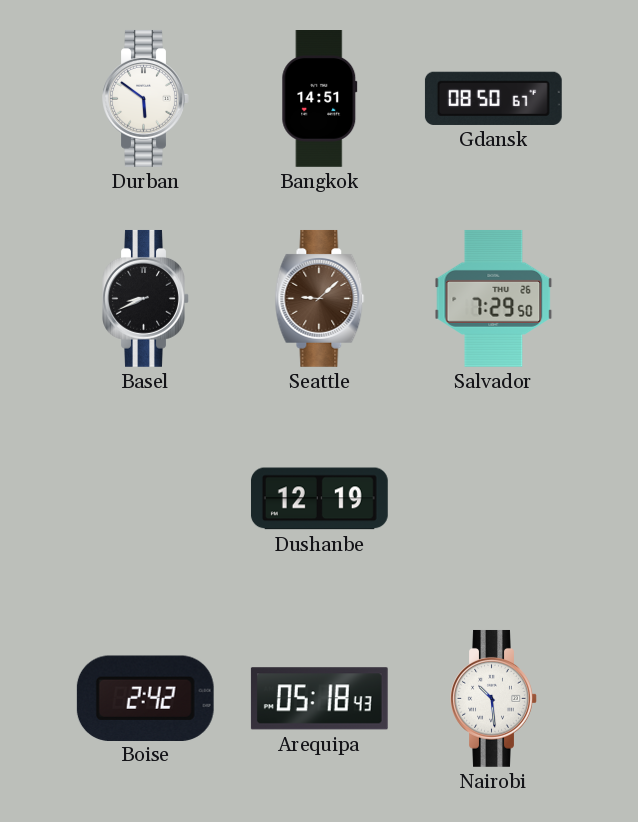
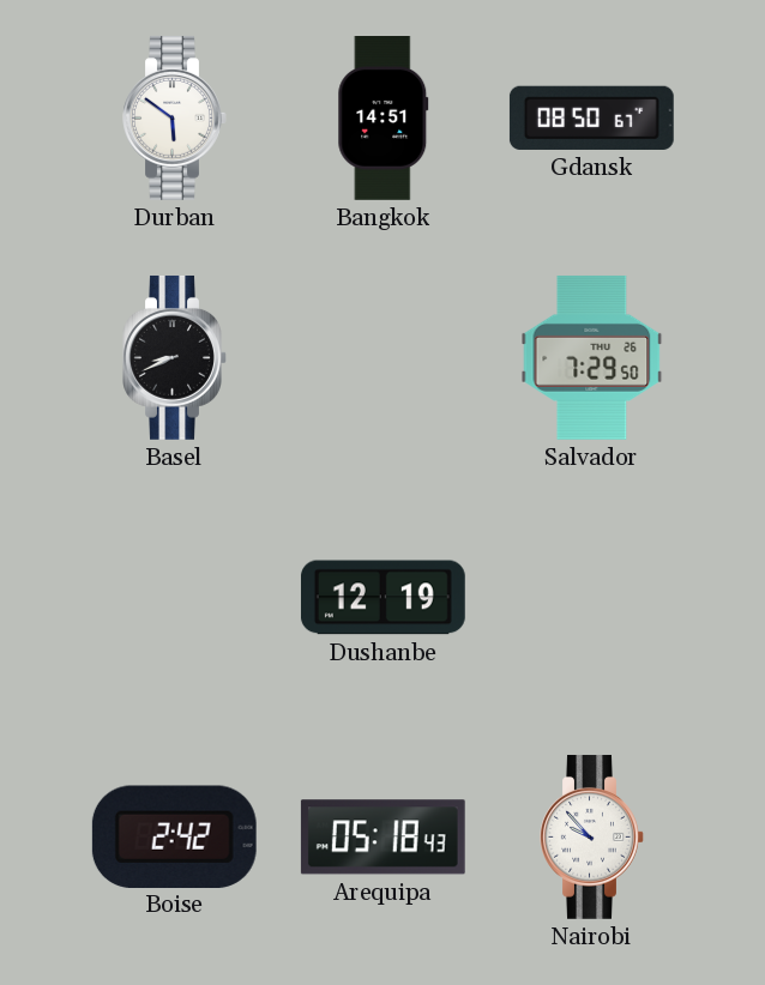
Seattle: 9:08 -> none
Nairobi: 10:29 -> 9:53
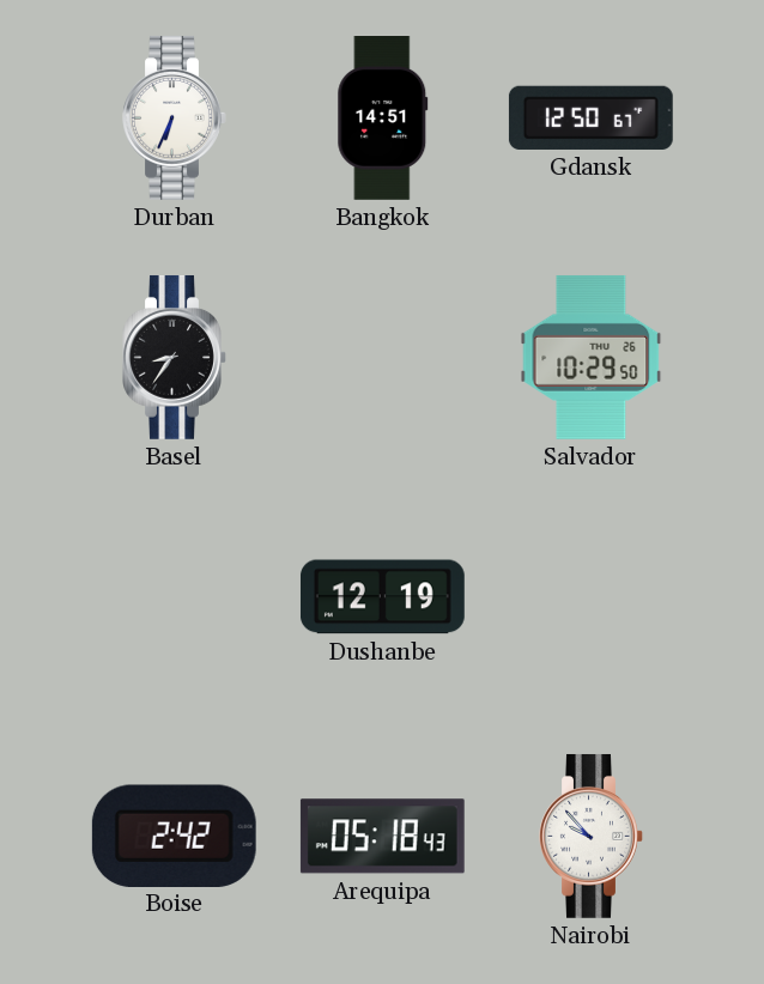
Durban: 5:51 -> 6:34
Gdansk: 08:50 -> 12:50
Basel: 8:41 -> 8:36
Salvador: 7:29 -> 10:29
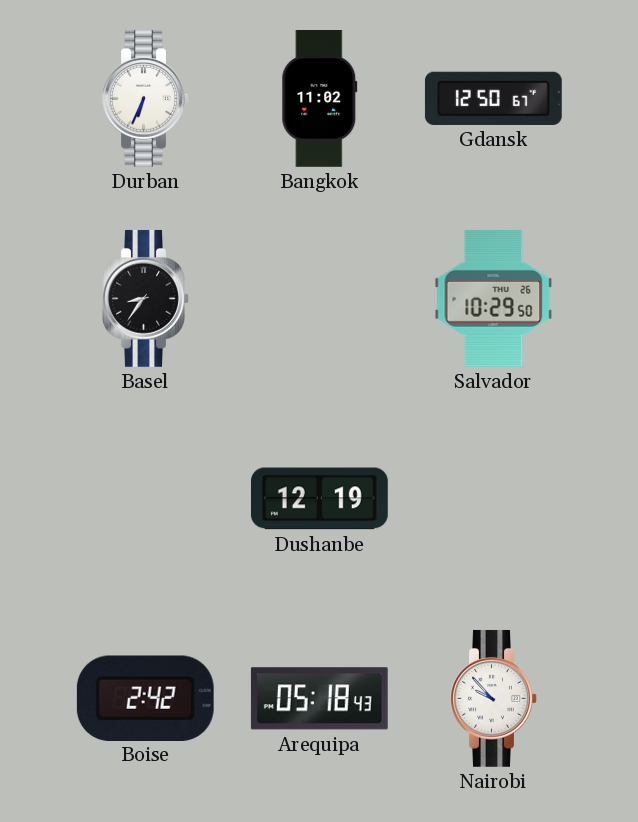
Bangkok: 14:51 -> 11:02
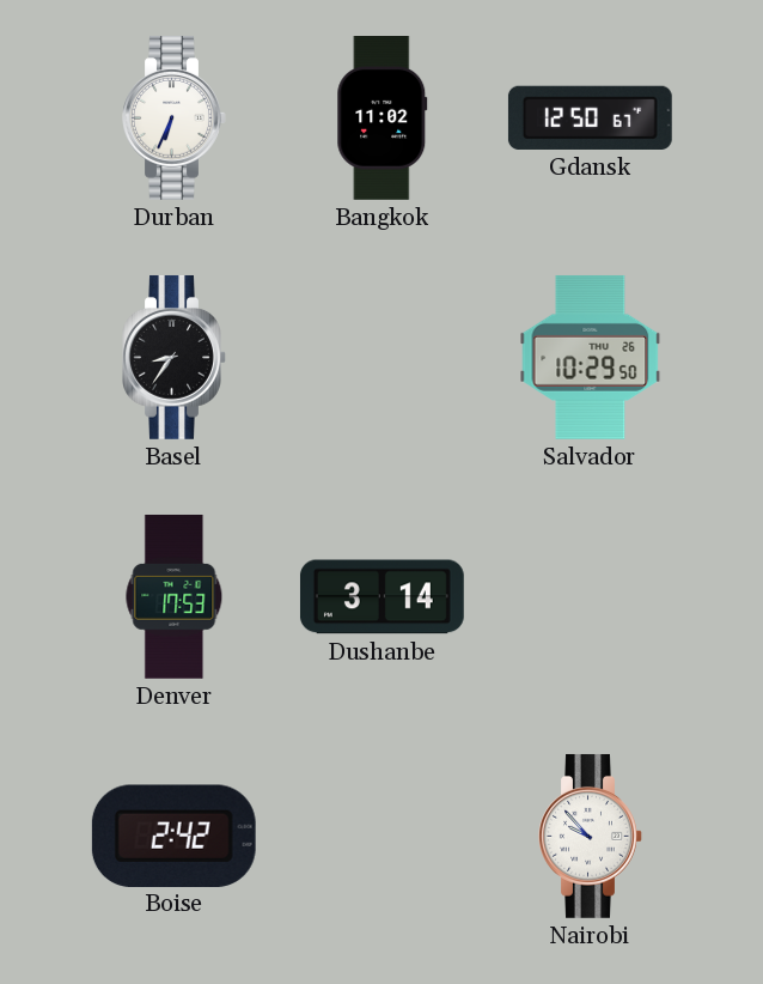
Denver: none -> 17:53
Dushanbe: 12:19 -> 3:14
Arequipa: 05:18 -> none
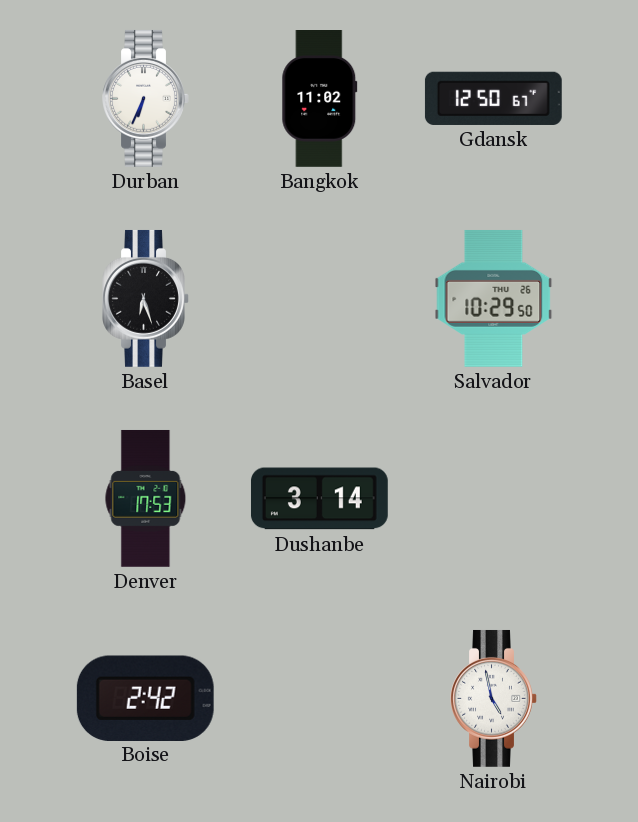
Basel: 8:36 -> 6:27
Nairobi: 9:53 -> 4:58
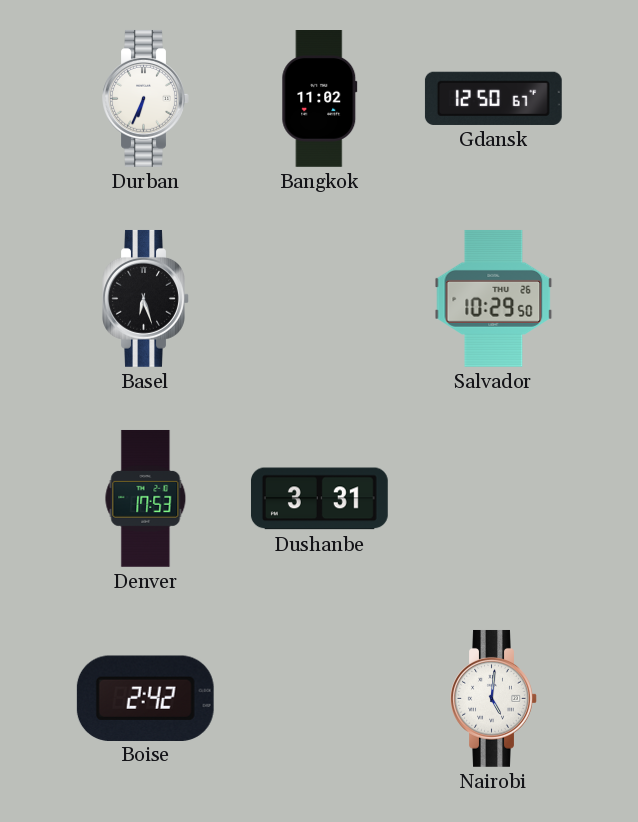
Dushanbe: 3:14 -> 3:31
Nairobi: 4:58 -> 5:01
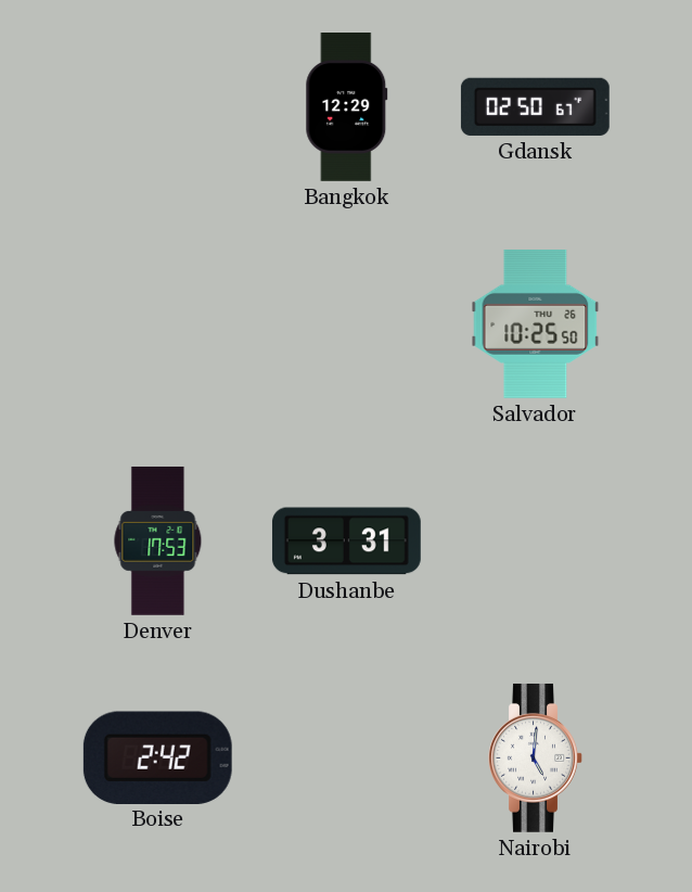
Durban: 6:34 -> none
Bangkok: 11:02 -> 12:29
Gdansk: 12:50 -> 02:50
Basel: 6:27 -> none
Salvador: 10:29 -> 10:25
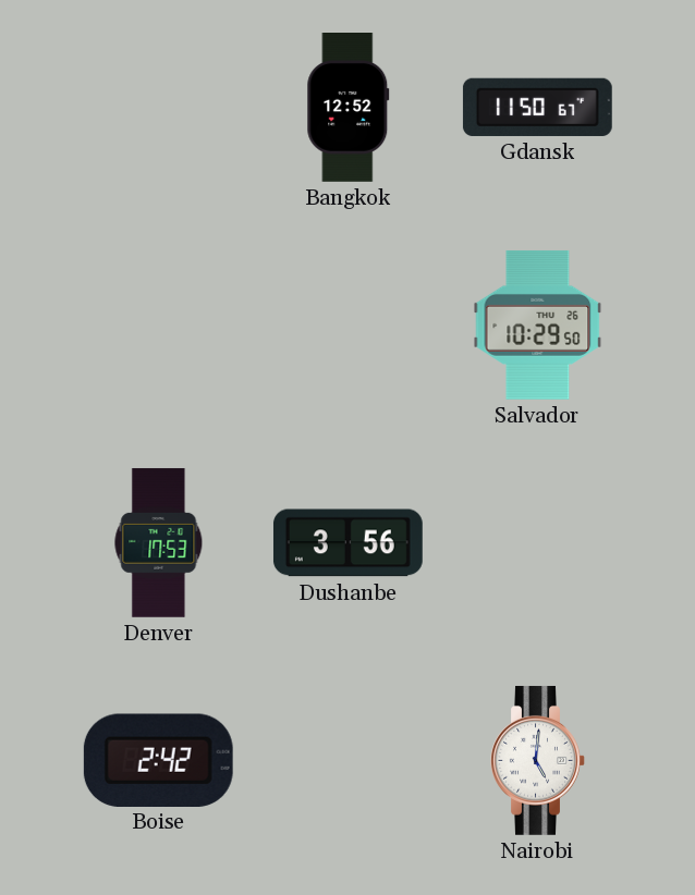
Bangkok: 12:29 -> 12:52
Gdansk: 02:50 -> 11:50
Salvador: 10:25 -> 10:29
Dushanbe: 3:31 -> 3:56
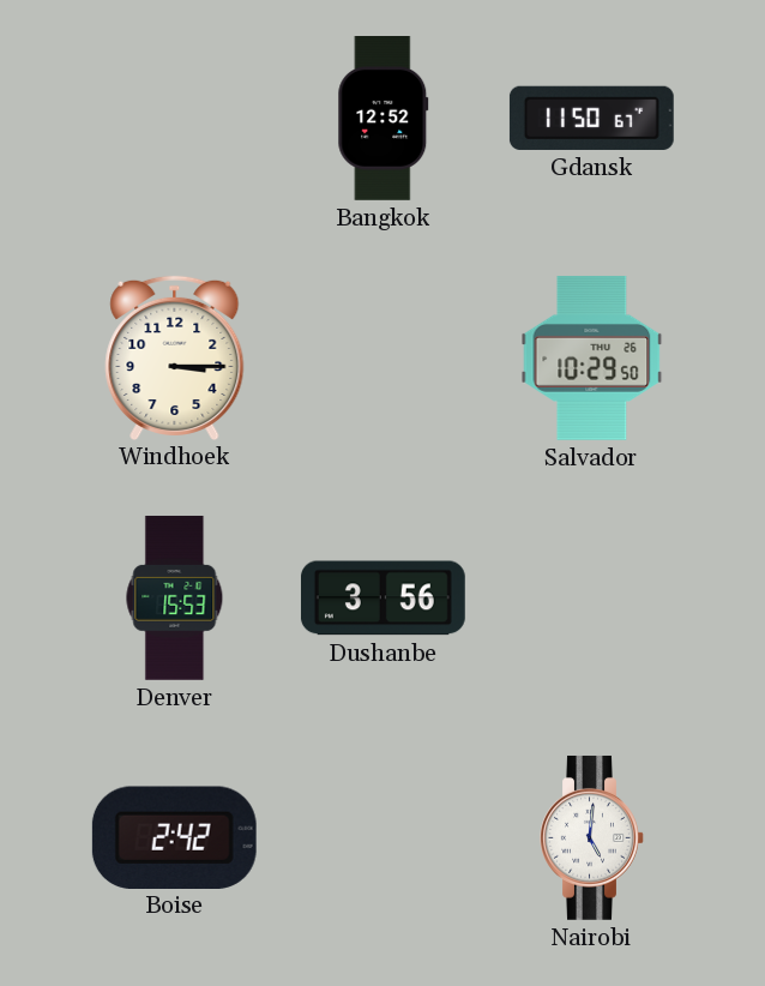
Windhoek: none -> 3:15
Denver: 17:53 -> 15:53
